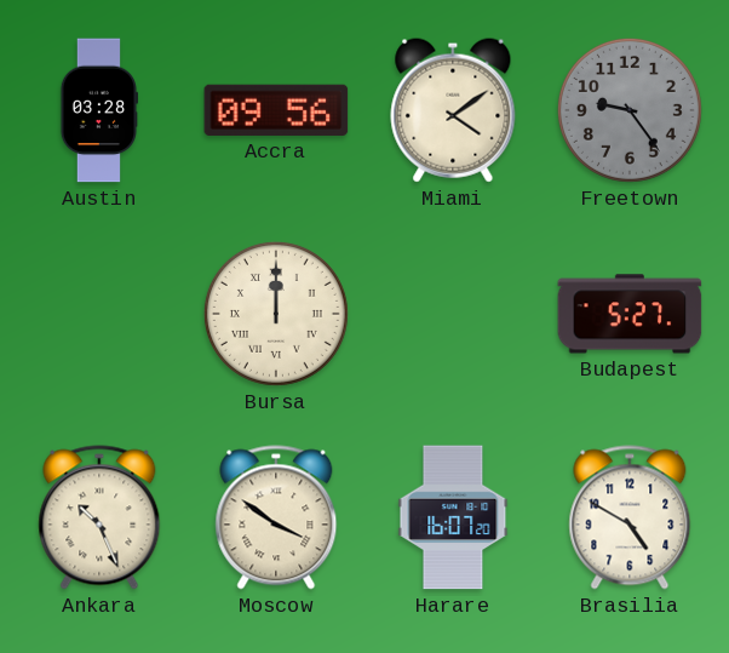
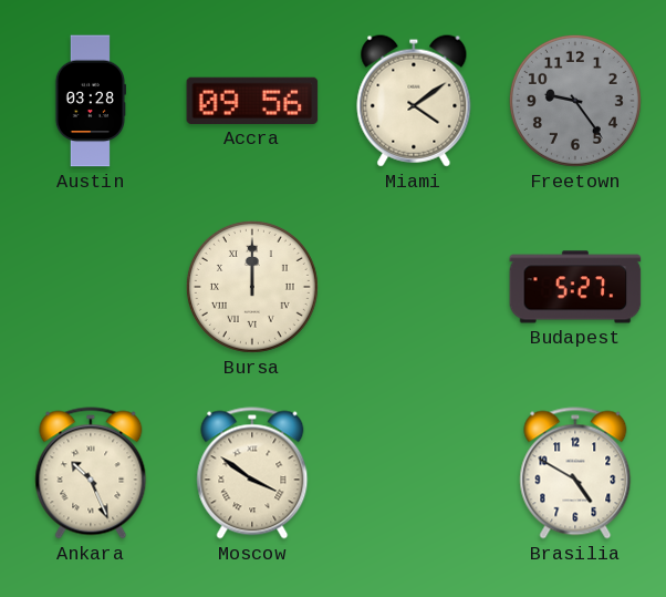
Harare: 16:07 -> none
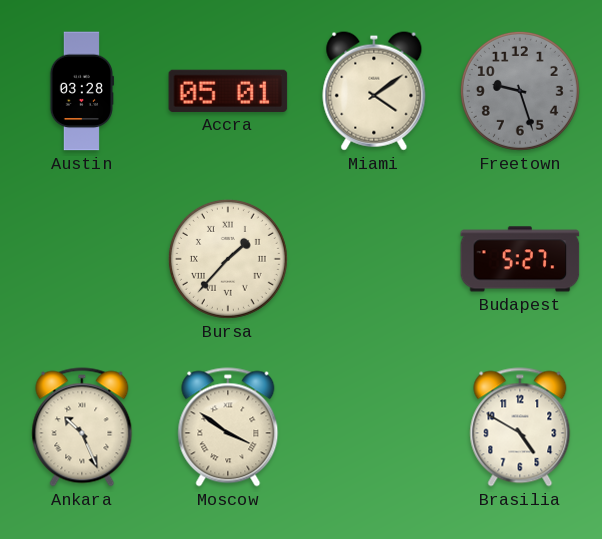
Accra: 09:56 -> 05:01
Freetown: 9:24 -> 9:27
Bursa: 12:00 -> 1:37
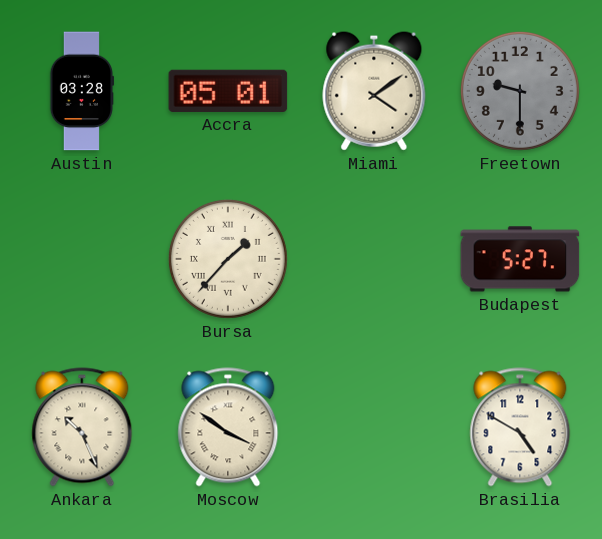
Freetown: 9:27 -> 9:30
